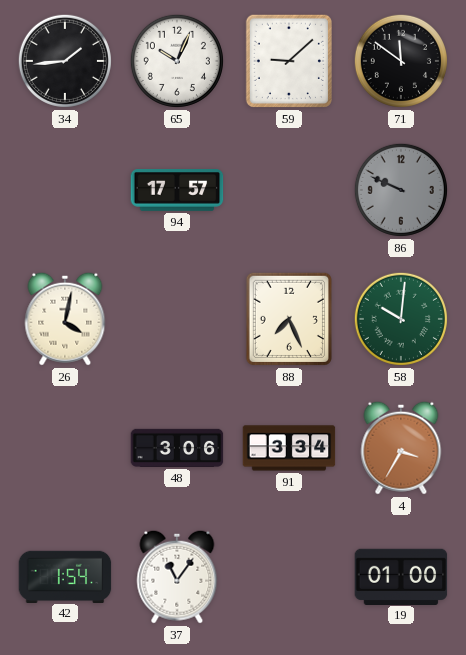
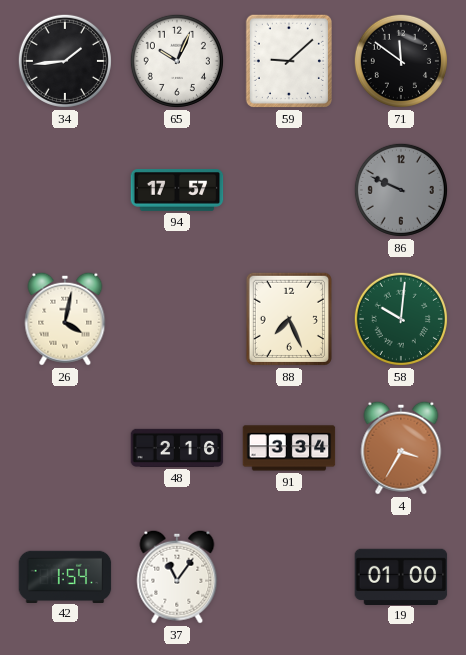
48: 3:06 -> 2:16
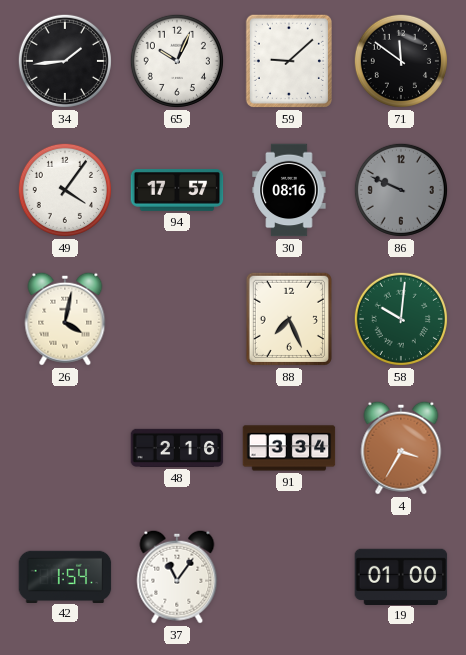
49: none -> 4:06
30: none -> 08:16
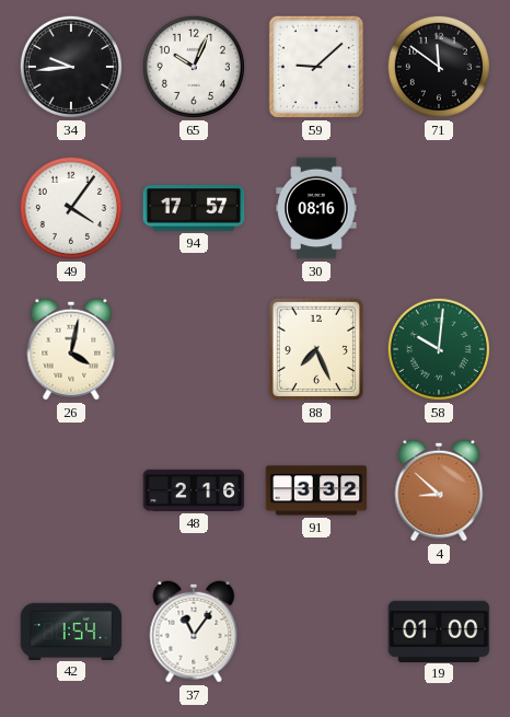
34: 1:44 -> 9:44
86: 9:49 -> none
91: 3:34 -> 3:32
4: 3:35 -> 8:52
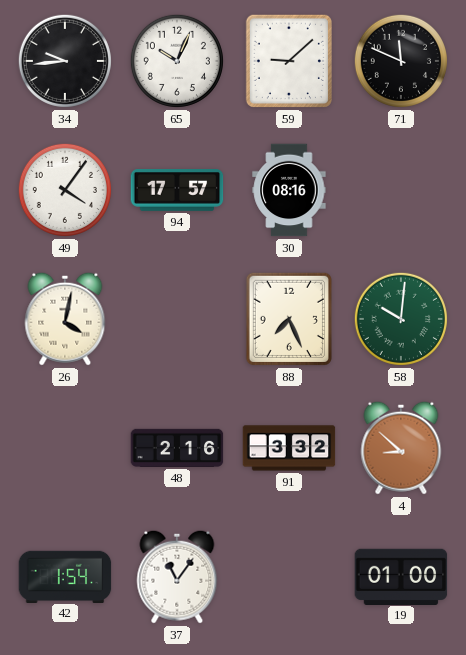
71: 11:51 -> 11:49
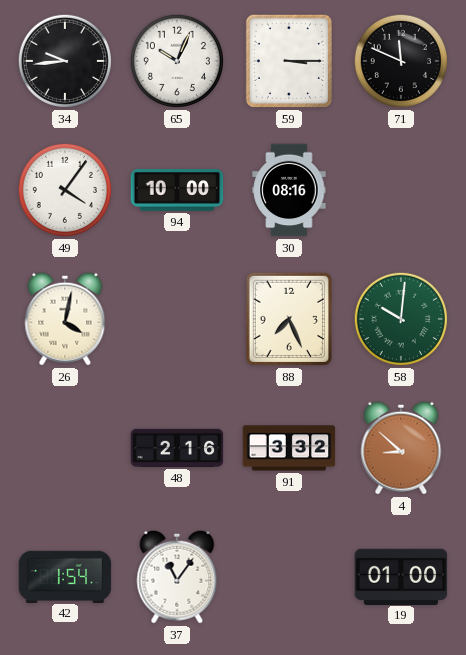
59: 9:08 -> 3:15
94: 17:57 -> 10:00
